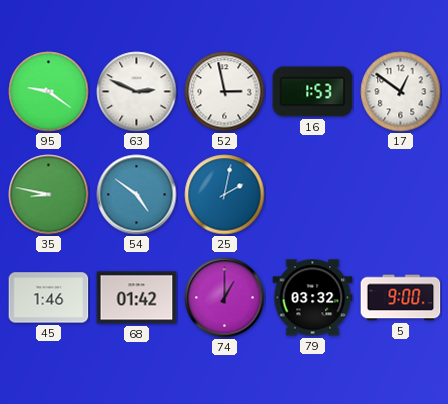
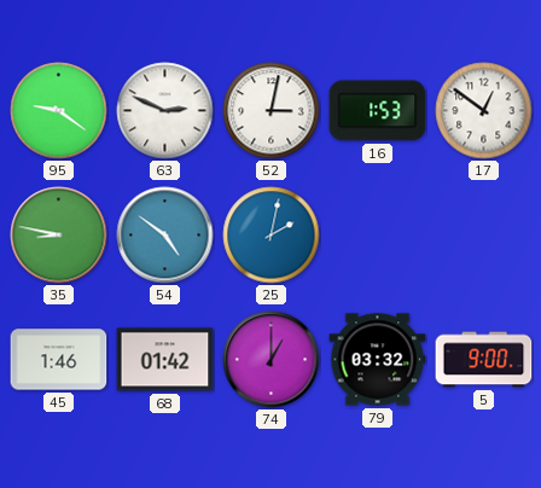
52: 2:58 -> 3:02
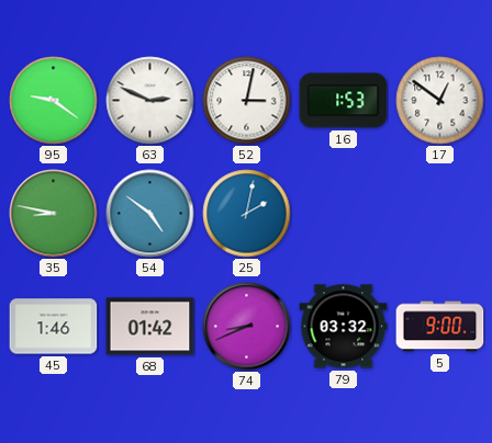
74: 1:00 -> 8:41
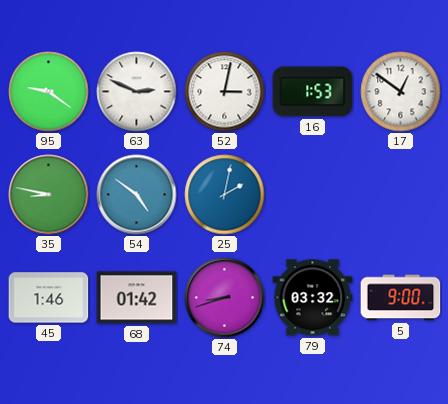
74: 8:41 -> 8:42
